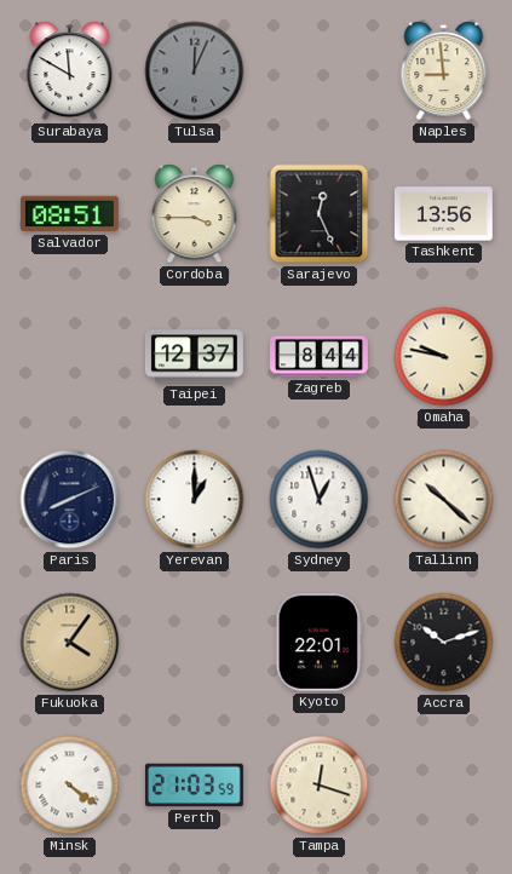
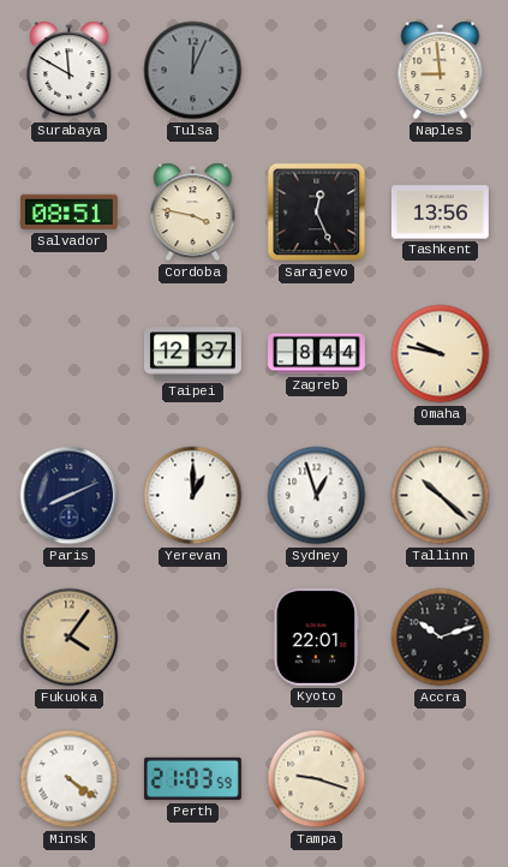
Cordoba: 3:45 -> 3:47
Tampa: 12:18 -> 9:18
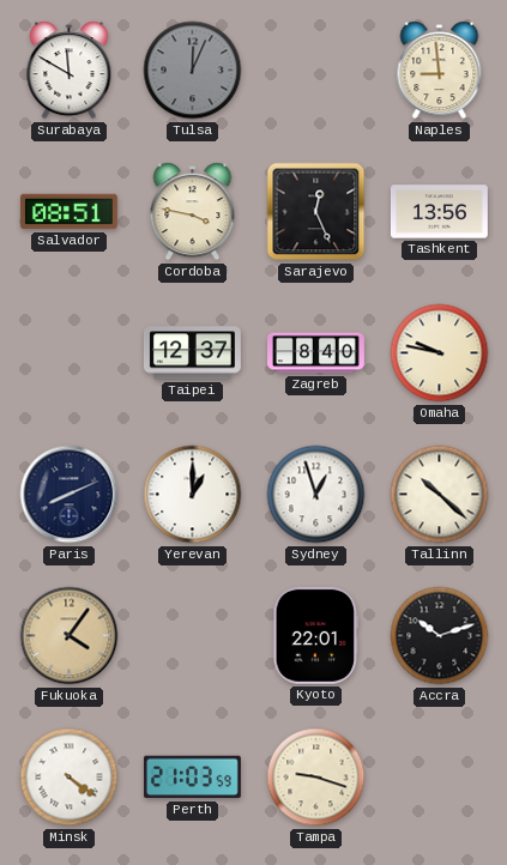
Zagreb: 8:44 -> 8:40
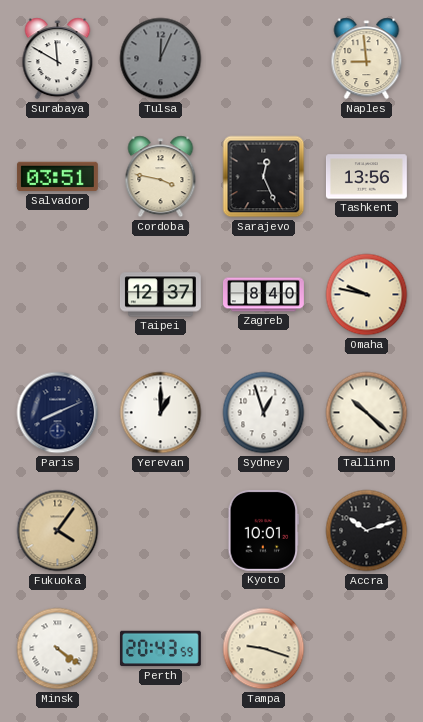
Salvador: 08:51 -> 03:51
Kyoto: 22:01 -> 10:01
Perth: 21:03 -> 20:43
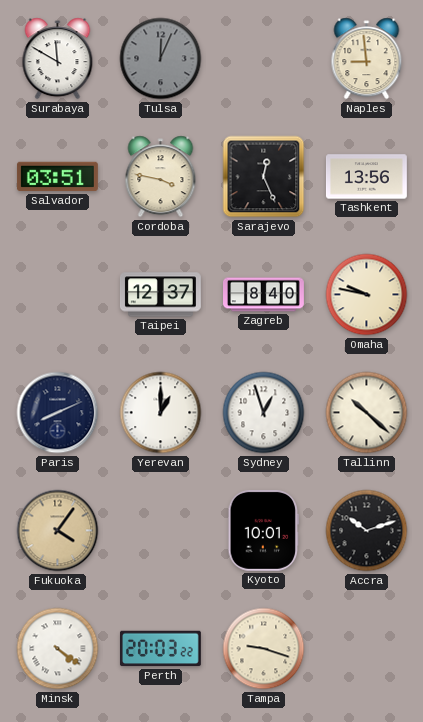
Perth: 20:43 -> 20:03
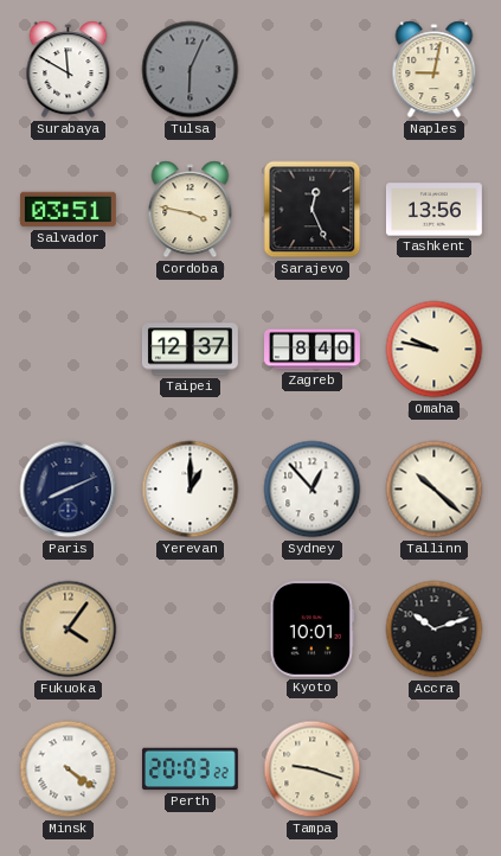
Tulsa: 12:04 -> 6:04
Naples: 8:59 -> 9:02
Sydney: 12:57 -> 12:53
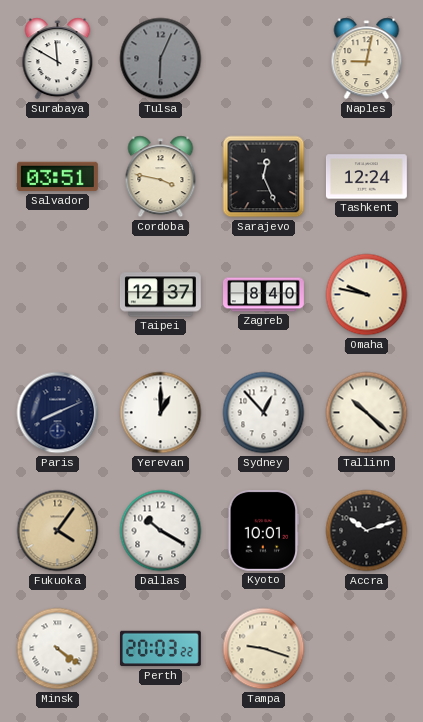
Tashkent: 13:56 -> 12:24
Dallas: none -> 10:20
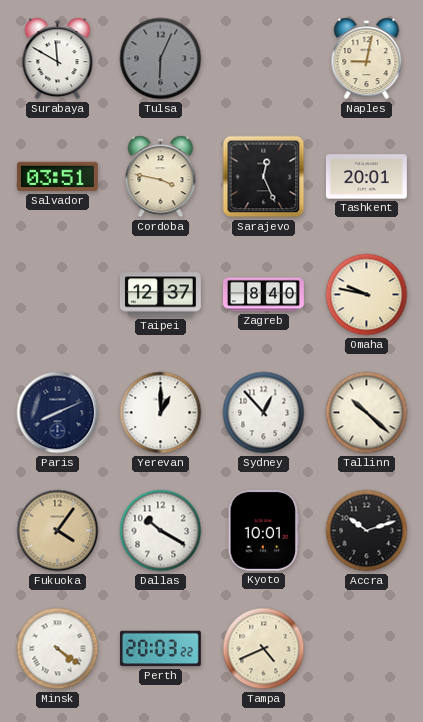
Tashkent: 12:24 -> 20:01
Tampa: 9:18 -> 4:41
